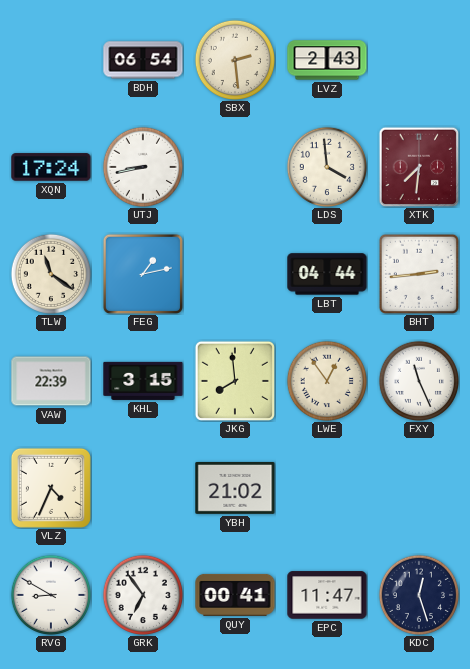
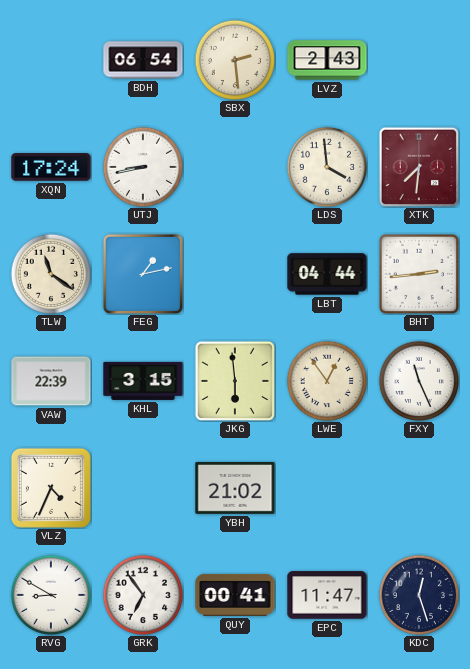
JKG: 7:59 -> 5:59
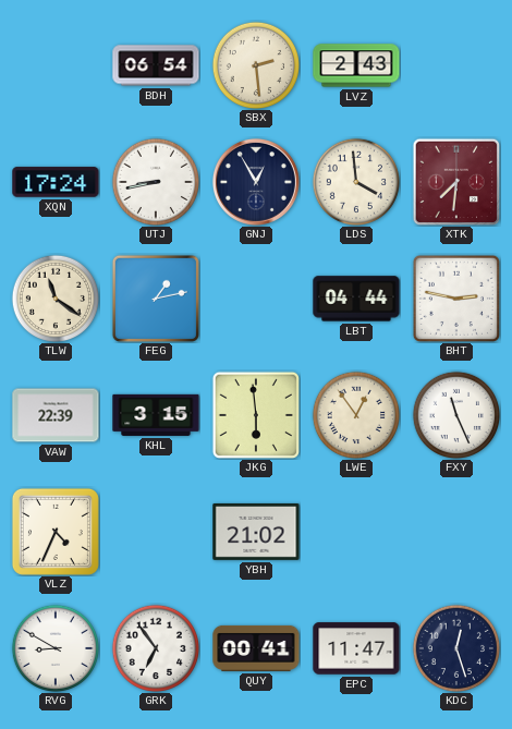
GNJ: none -> 12:55
BHT: 2:44 -> 2:47
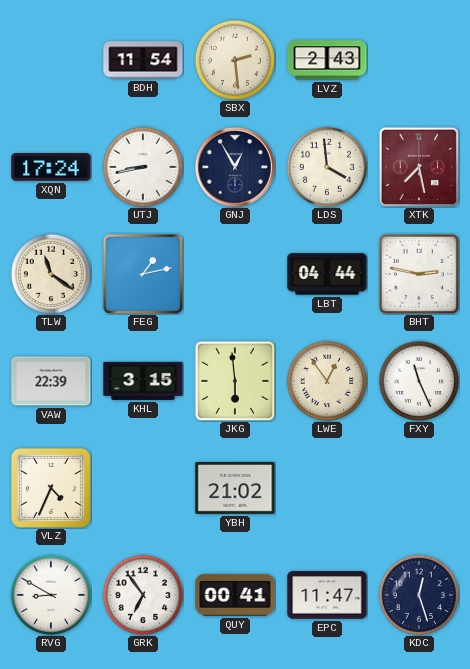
BDH: 06:54 -> 11:54
XTK: 7:31 -> 7:28
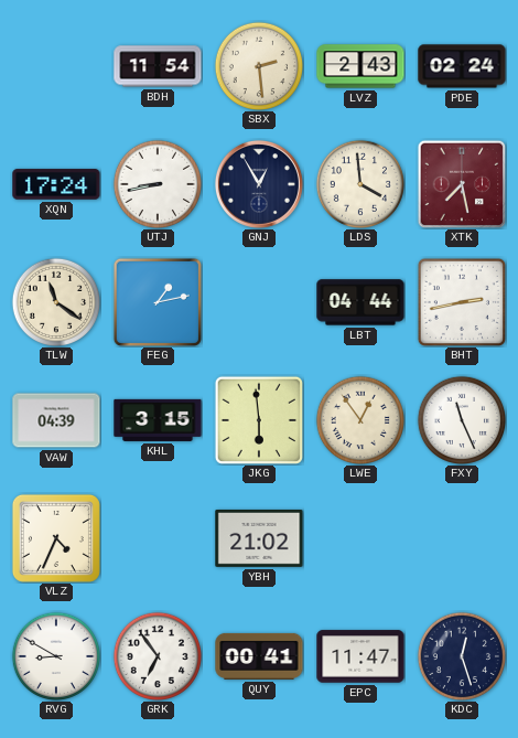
PDE: none -> 02:24
BHT: 2:47 -> 2:43
VAW: 22:39 -> 04:39
